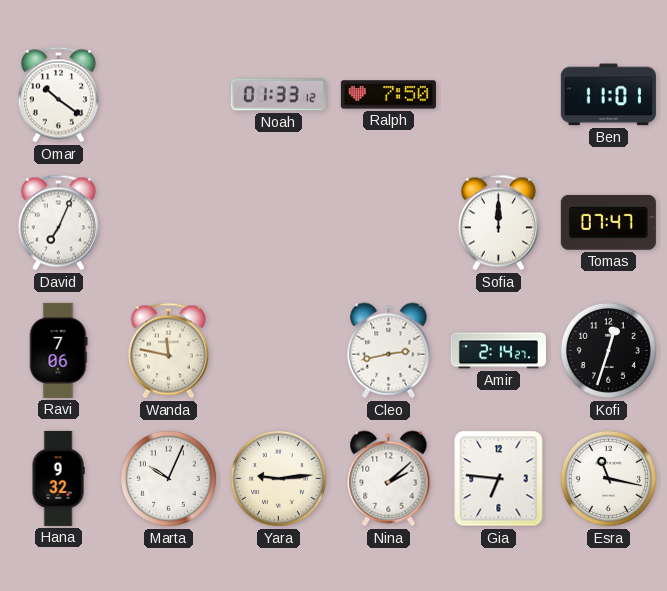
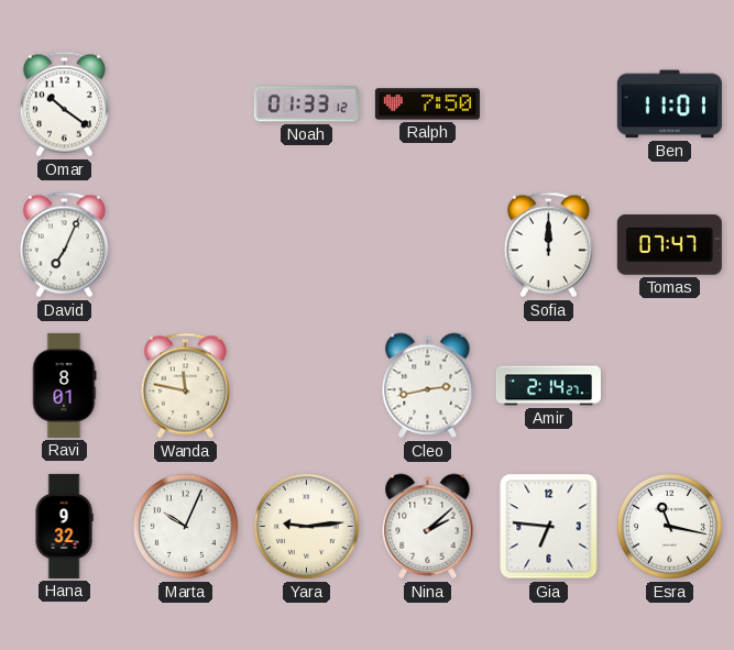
Ravi: 7:06 -> 8:01
Kofi: 12:33 -> none
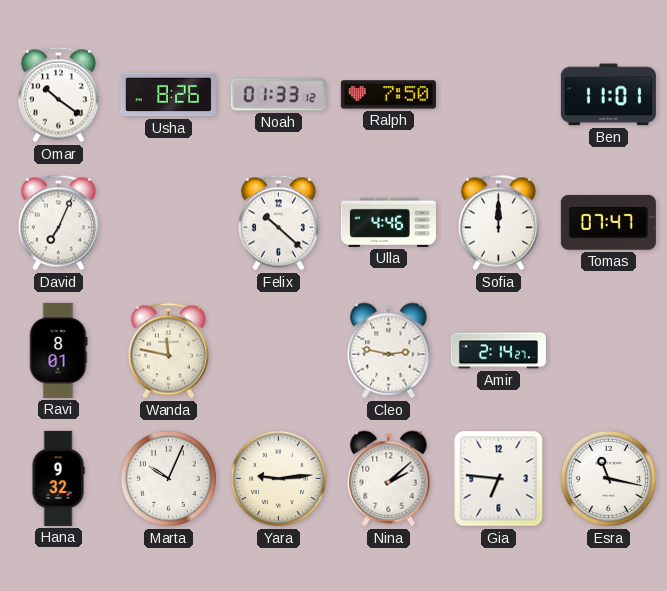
Usha: none -> 8:26
Felix: none -> 10:22
Ulla: none -> 4:46
Cleo: 2:43 -> 2:47
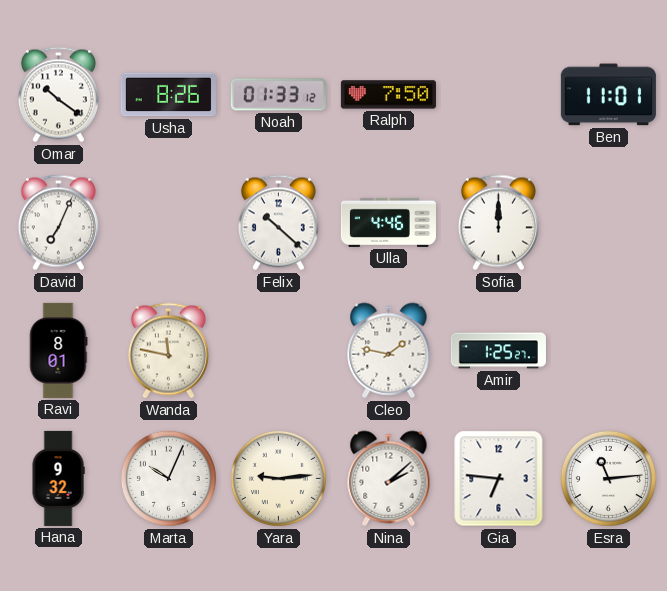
Tomas: 07:47 -> none
Cleo: 2:47 -> 1:47
Amir: 2:14 -> 1:25
Esra: 11:17 -> 11:14
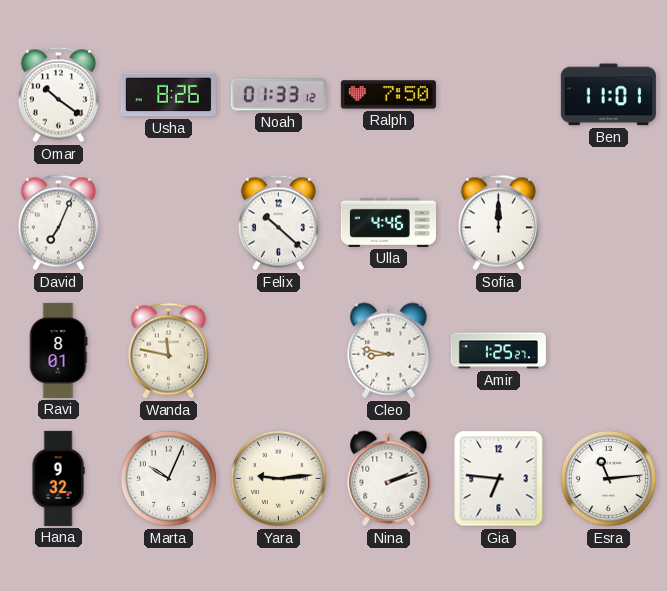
Cleo: 1:47 -> 8:47
Nina: 2:08 -> 2:12
